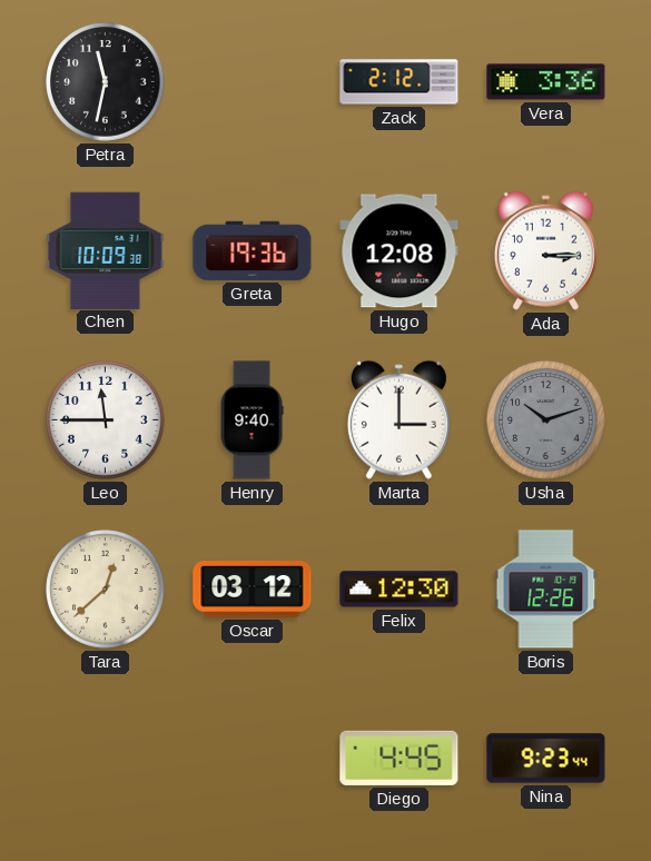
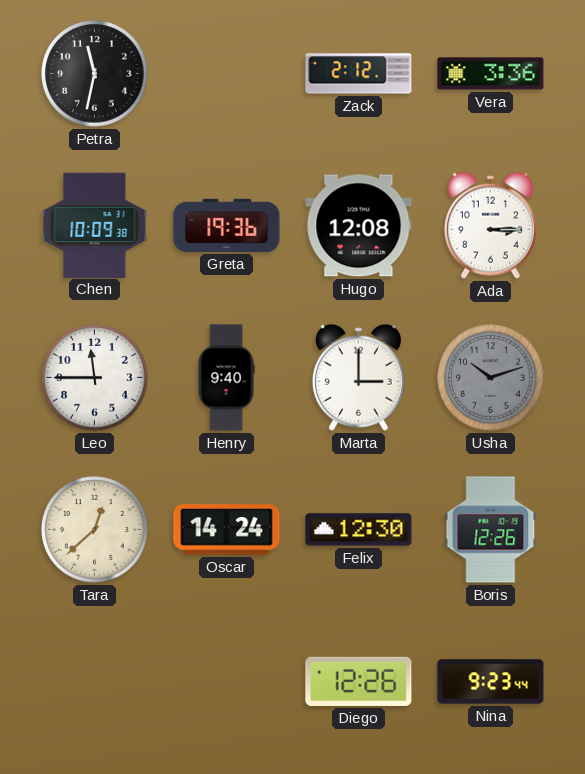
Oscar: 03:12 -> 14:24
Diego: 4:45 -> 12:26
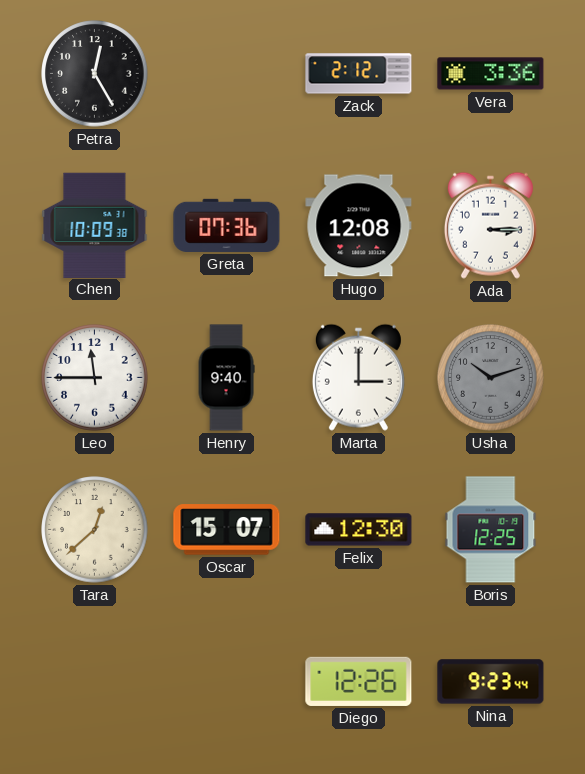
Petra: 11:32 -> 12:25
Greta: 19:36 -> 07:36
Oscar: 14:24 -> 15:07
Boris: 12:26 -> 12:25
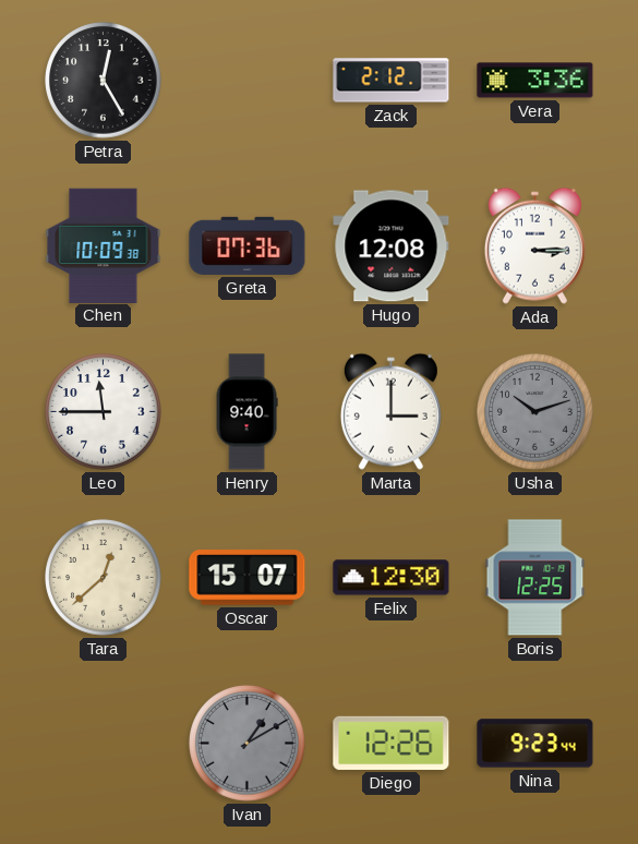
Ivan: none -> 1:10
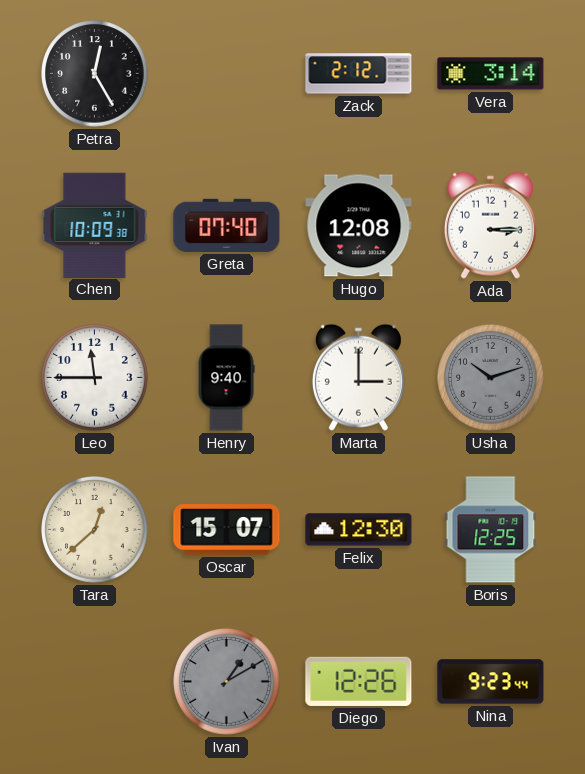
Vera: 3:36 -> 3:14
Greta: 07:36 -> 07:40
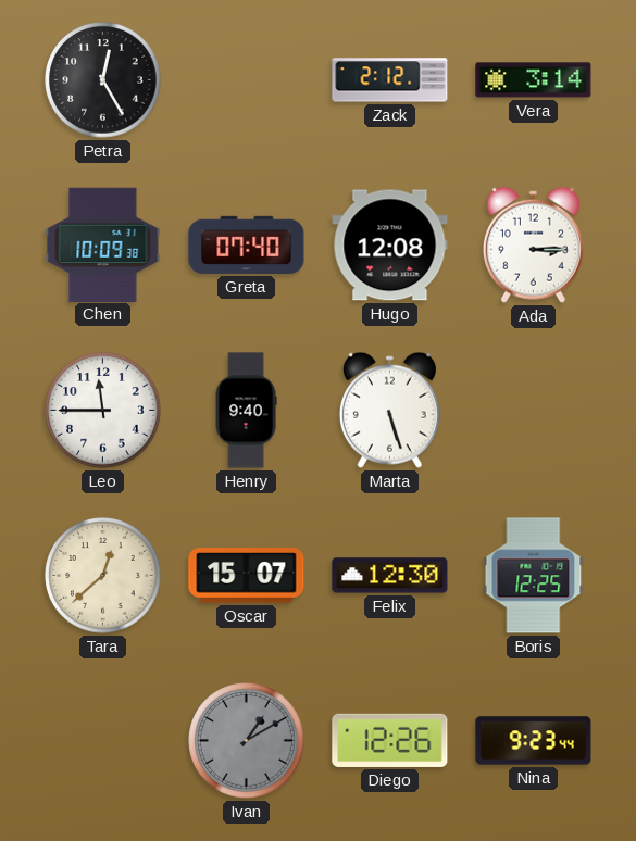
Marta: 3:00 -> 5:27
Usha: 10:12 -> none
